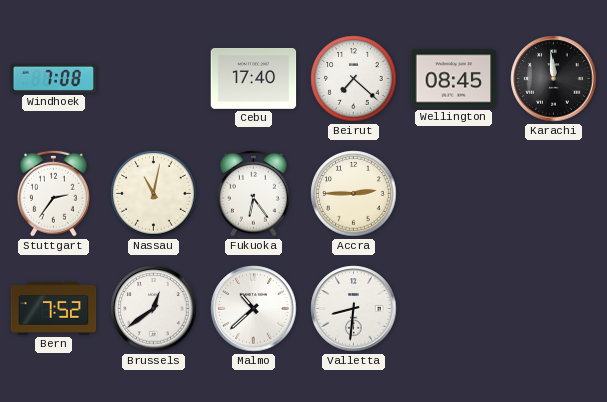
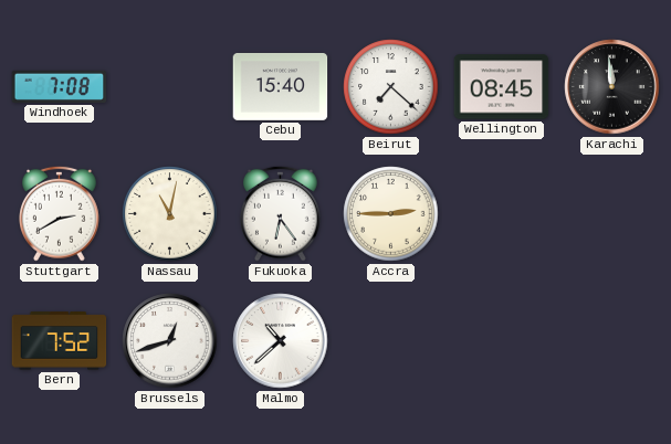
Cebu: 17:40 -> 15:40
Stuttgart: 2:36 -> 2:40
Brussels: 12:39 -> 12:42
Valletta: 8:31 -> none
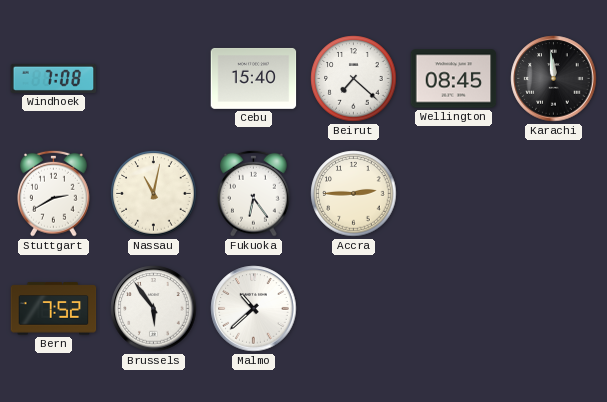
Brussels: 12:42 -> 5:54
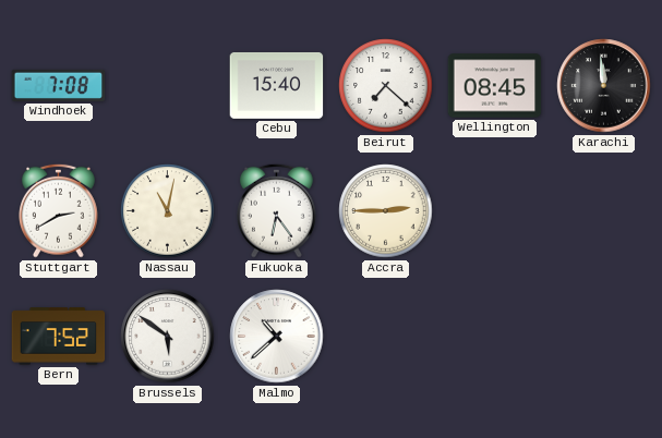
Brussels: 5:54 -> 5:51
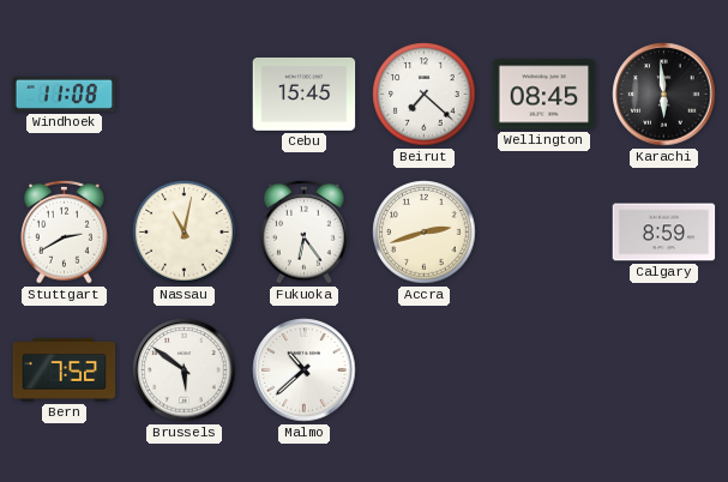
Windhoek: 7:08 -> 11:08
Cebu: 15:40 -> 15:45
Karachi: 11:59 -> 5:59
Accra: 2:45 -> 2:42
Calgary: none -> 8:59
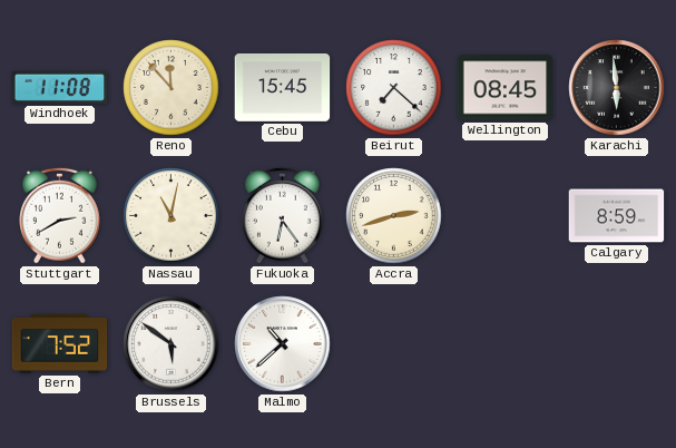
Reno: none -> 11:53
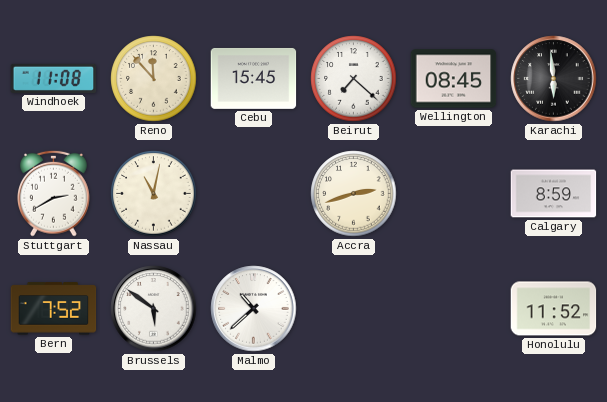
Fukuoka: 6:24 -> none
Honolulu: none -> 11:52
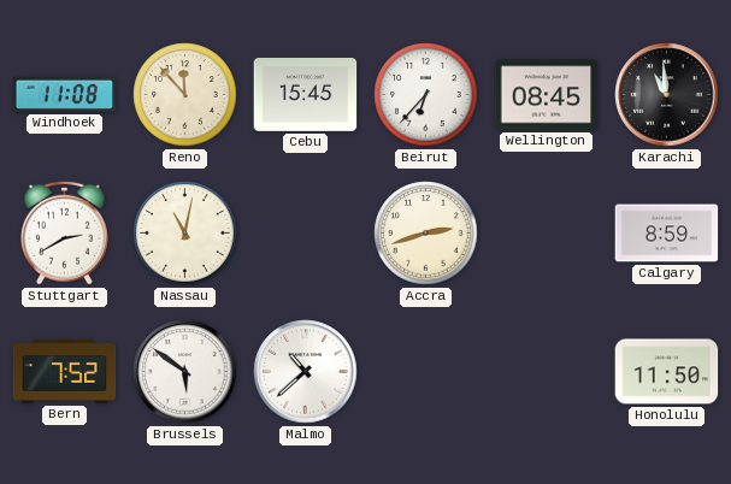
Beirut: 7:22 -> 6:37
Karachi: 5:59 -> 10:59
Honolulu: 11:52 -> 11:50
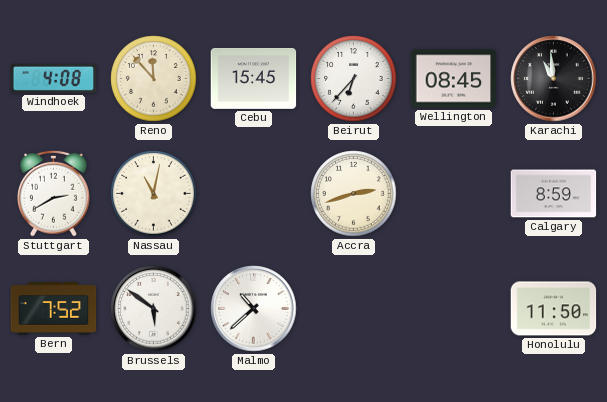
Windhoek: 11:08 -> 4:08
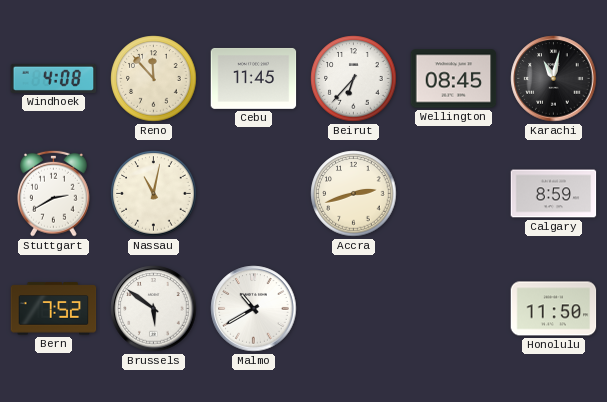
Cebu: 15:45 -> 11:45
Karachi: 10:59 -> 11:02
Malmo: 10:38 -> 10:40
